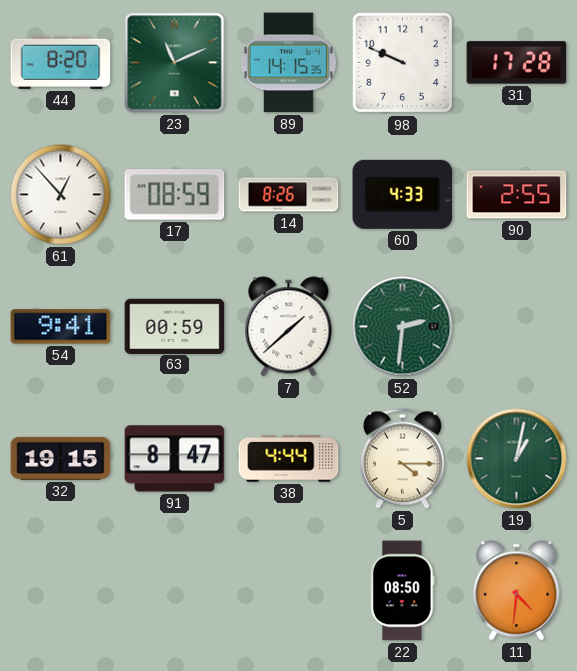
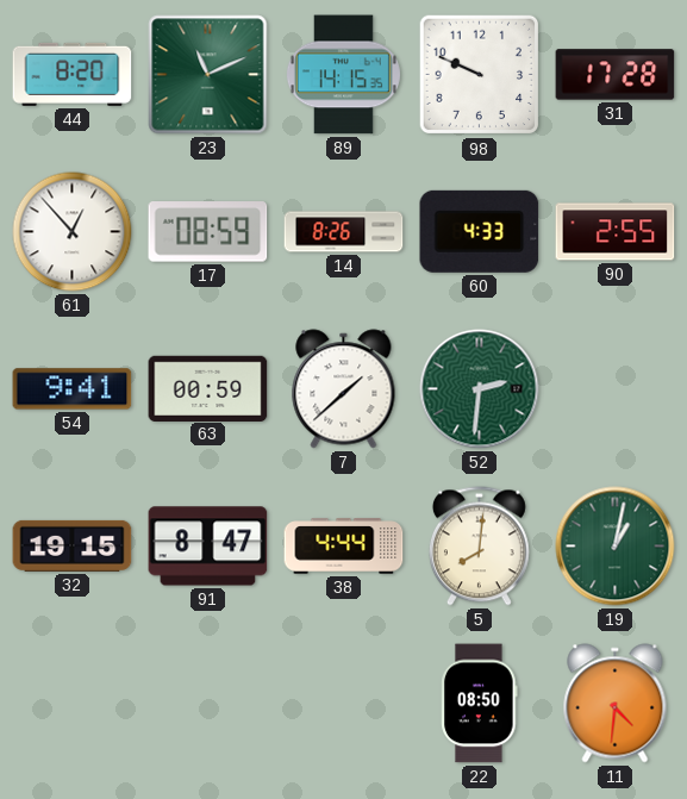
5: 4:15 -> 8:01
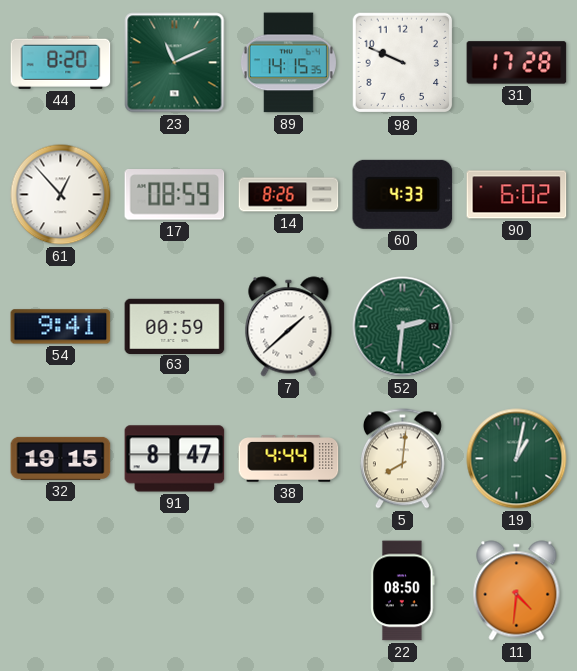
90: 2:55 -> 6:02
